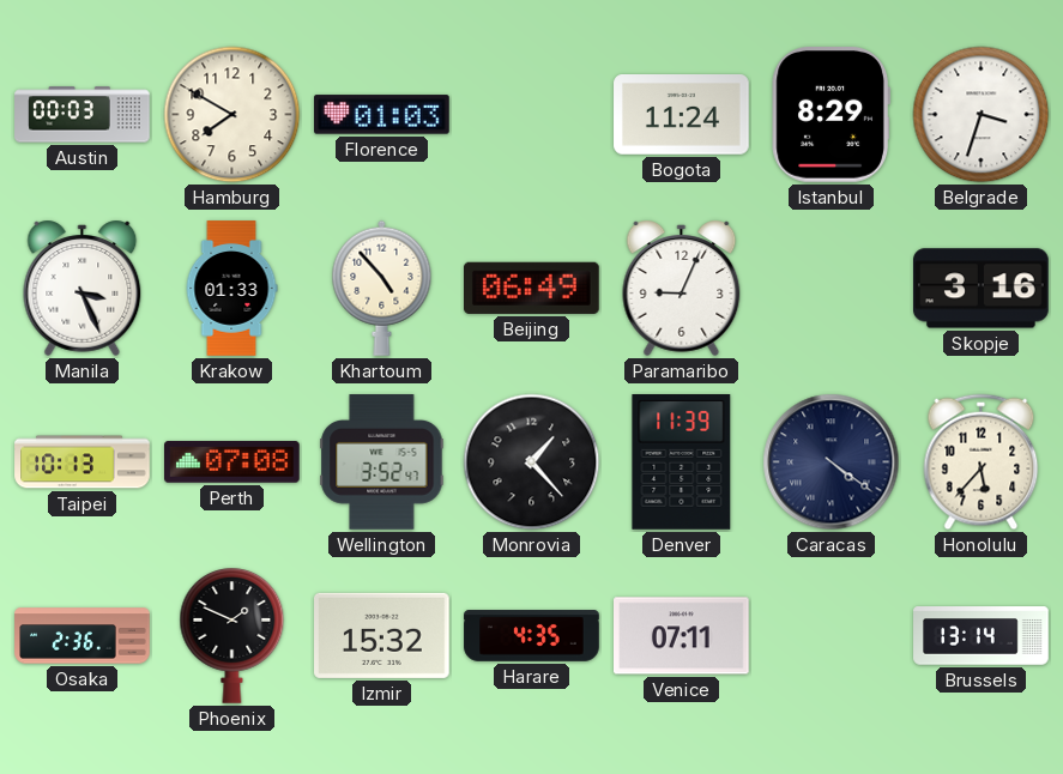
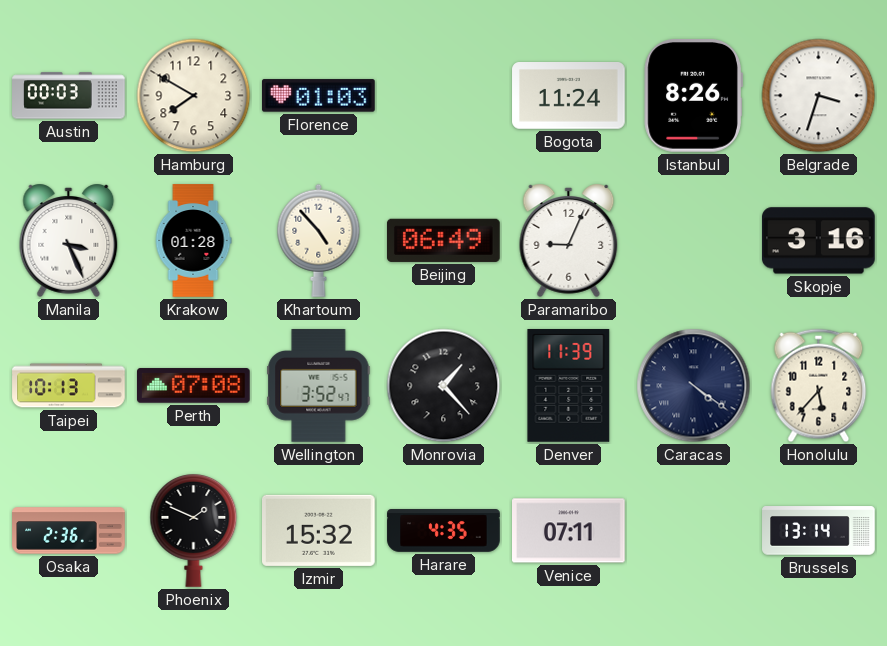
Istanbul: 8:29 -> 8:26
Krakow: 01:33 -> 01:28
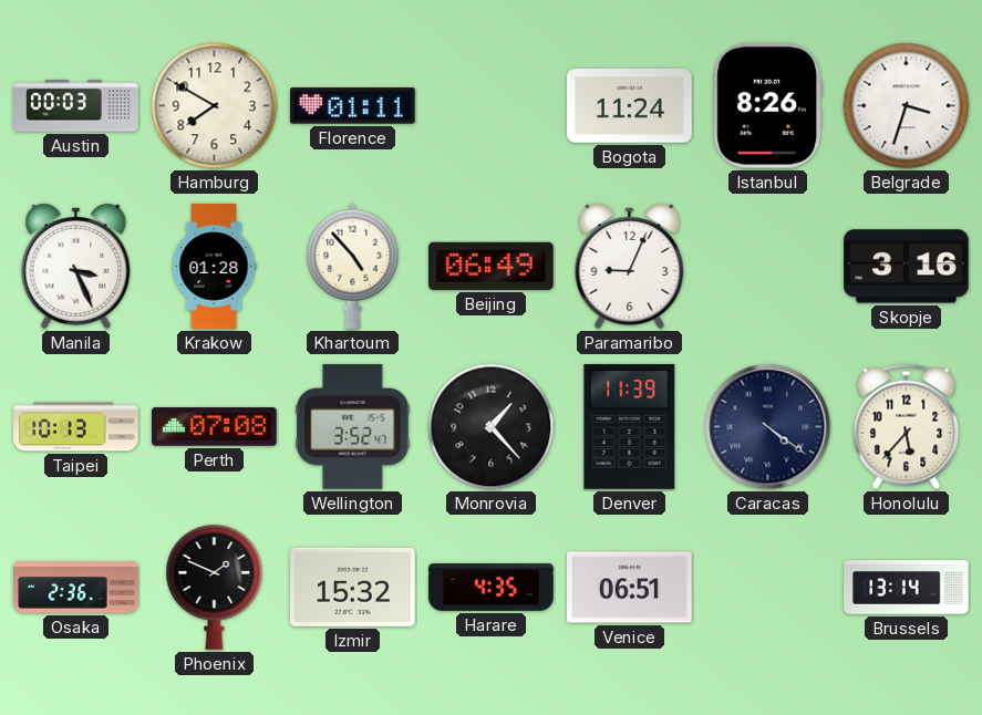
Florence: 01:03 -> 01:11
Venice: 07:11 -> 06:51
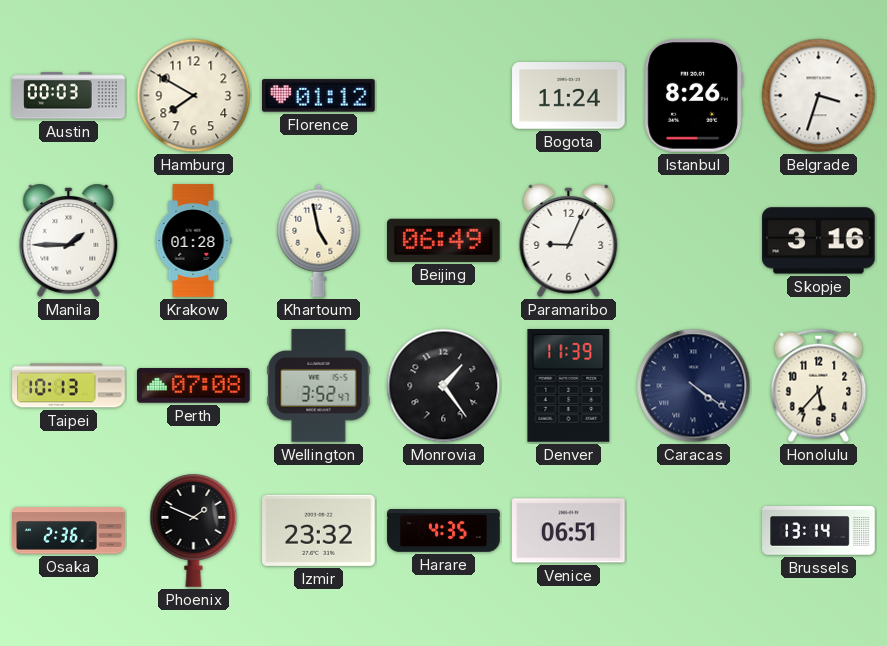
Florence: 01:11 -> 01:12
Manila: 3:26 -> 1:45
Khartoum: 4:53 -> 4:58
Monrovia: 1:23 -> 1:24
Izmir: 15:32 -> 23:32
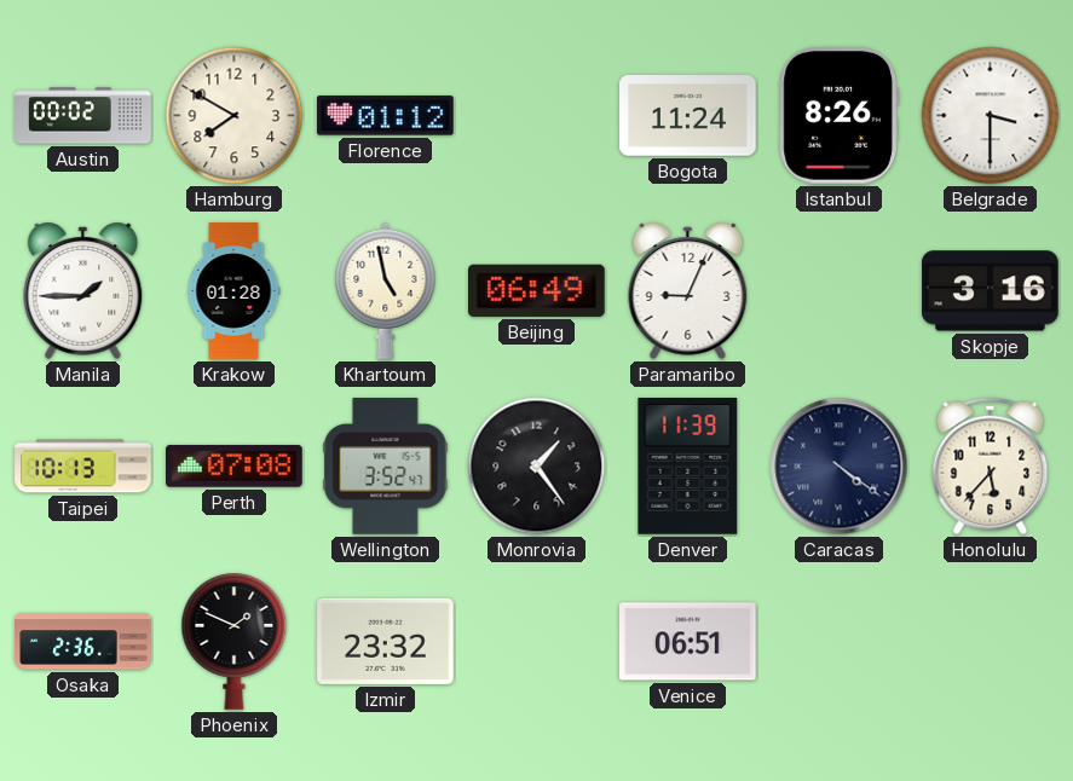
Austin: 00:03 -> 00:02
Belgrade: 3:33 -> 3:30
Harare: 4:35 -> none
Brussels: 13:14 -> none
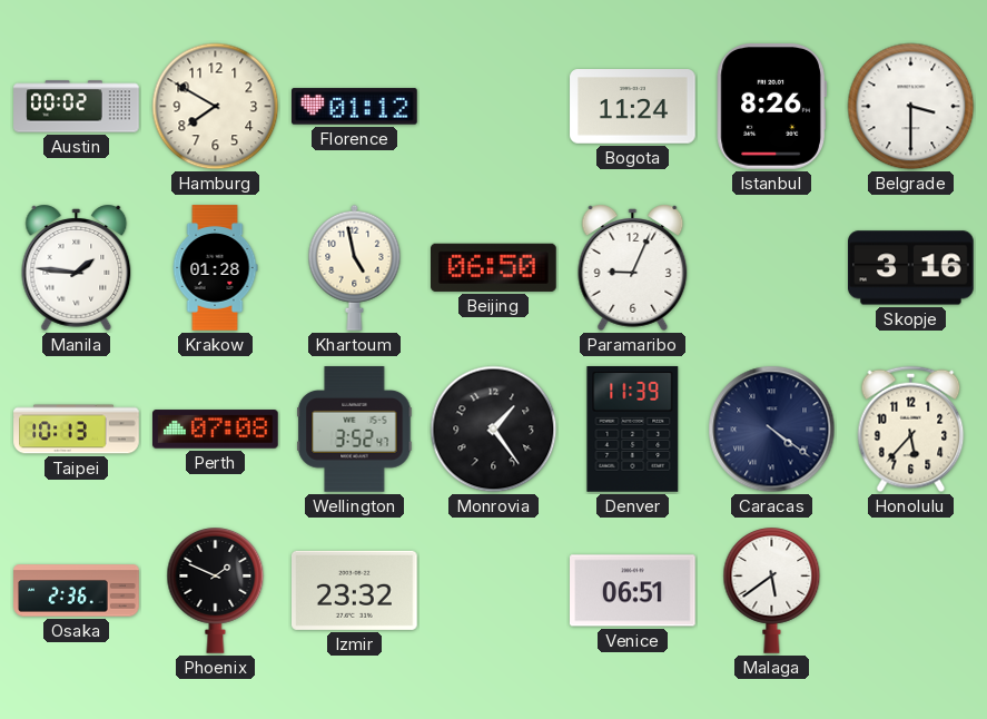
Manila: 1:45 -> 1:46
Beijing: 06:49 -> 06:50
Malaga: none -> 5:39
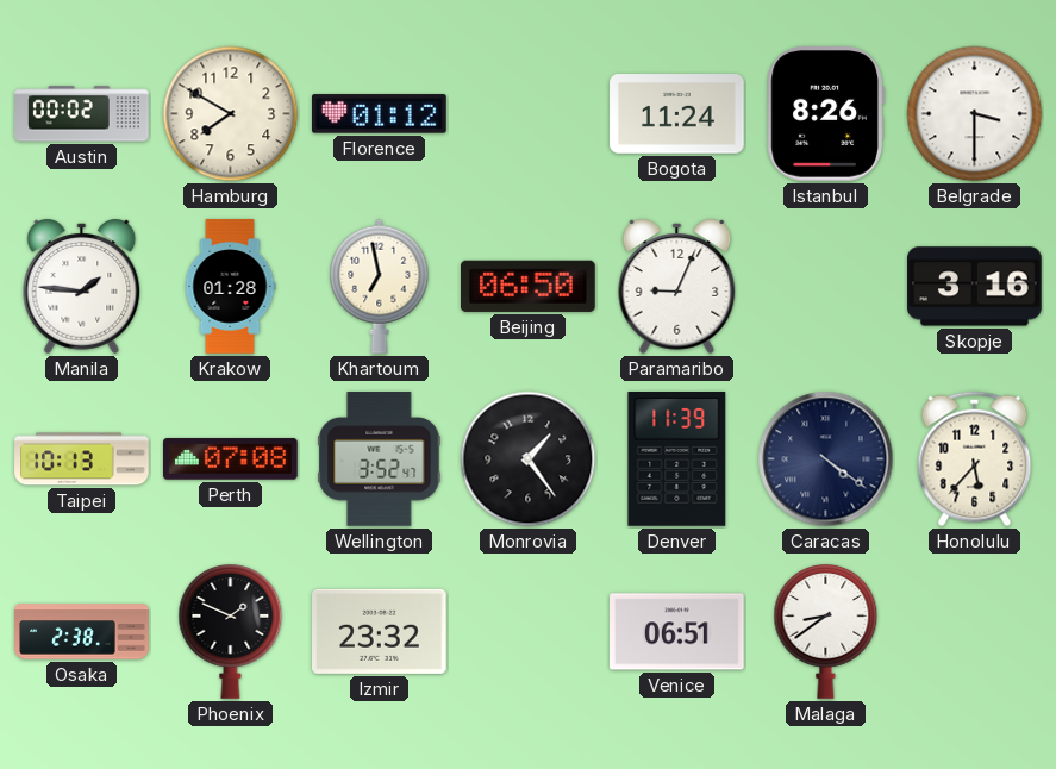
Khartoum: 4:58 -> 6:58
Osaka: 2:36 -> 2:38
Malaga: 5:39 -> 8:39
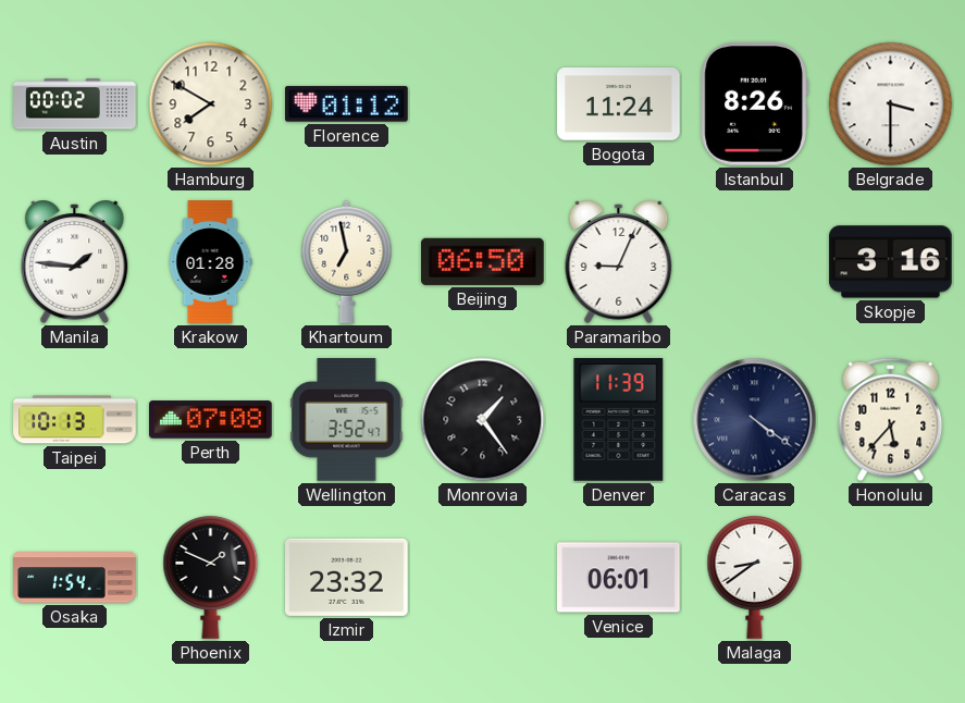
Osaka: 2:38 -> 1:54
Venice: 06:51 -> 06:01
